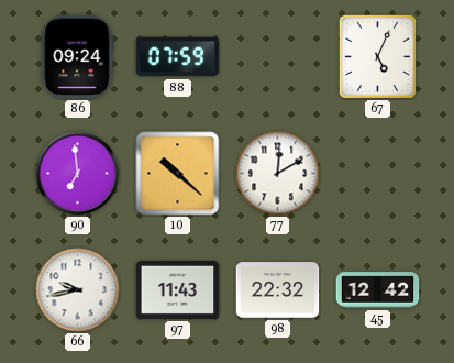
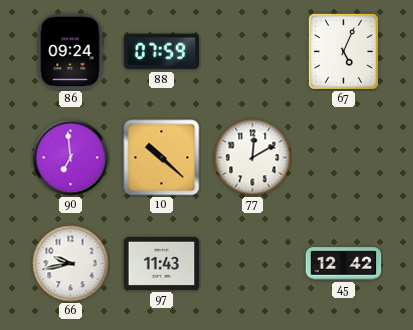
98: 22:32 -> none
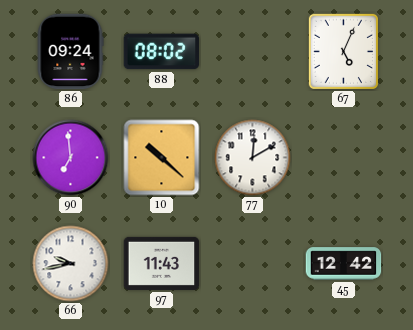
88: 07:59 -> 08:02
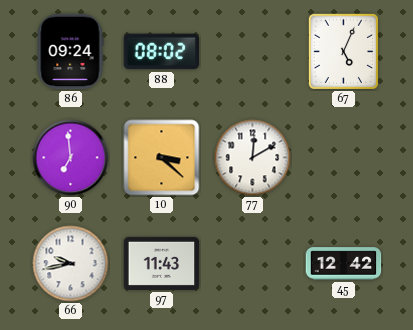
10: 10:22 -> 3:22
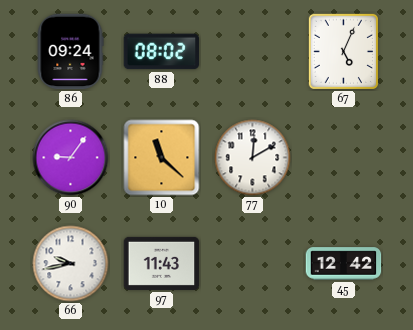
90: 6:59 -> 9:06
10: 3:22 -> 11:22
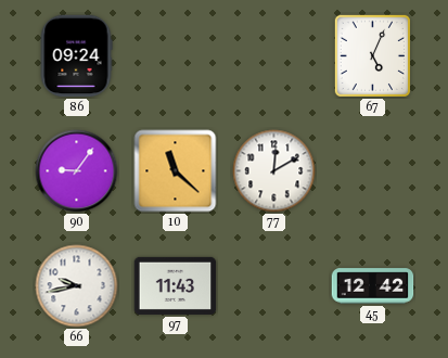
88: 08:02 -> none
